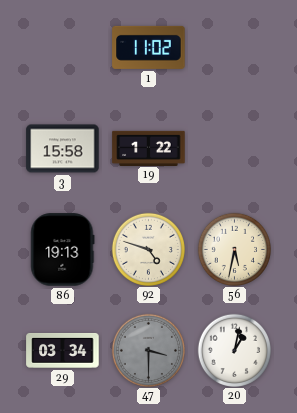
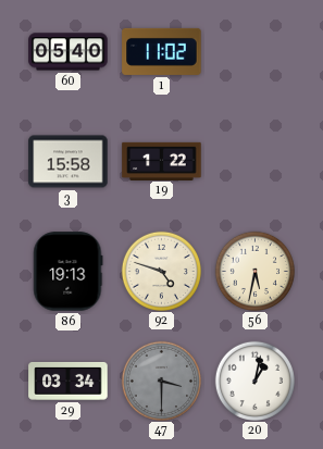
60: none -> 05:40
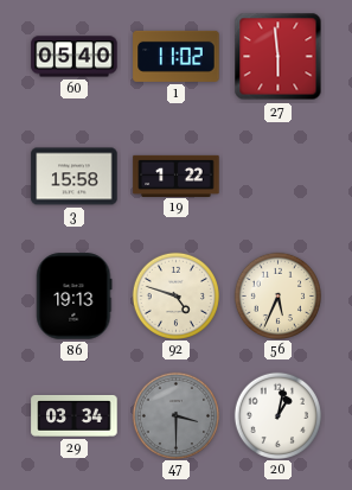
27: none -> 5:59
56: 5:32 -> 5:34
